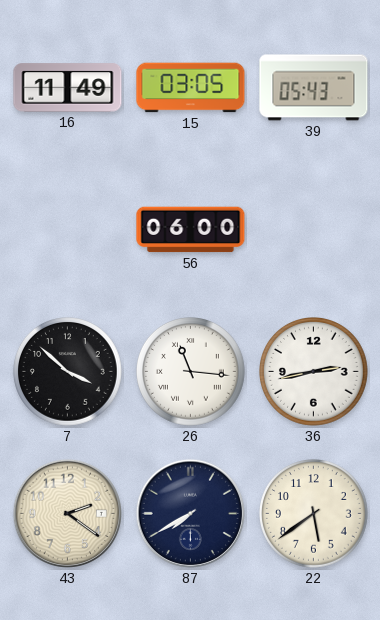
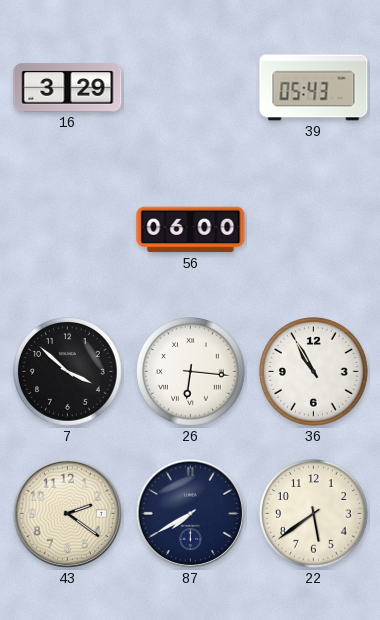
16: 11:49 -> 3:29
15: 03:05 -> none
26: 11:16 -> 6:16
36: 2:43 -> 10:55
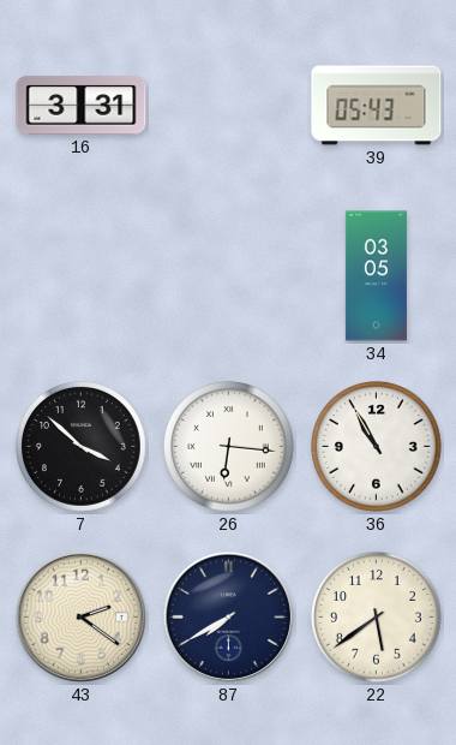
16: 3:29 -> 3:31
56: 06:00 -> none
34: none -> 03:05
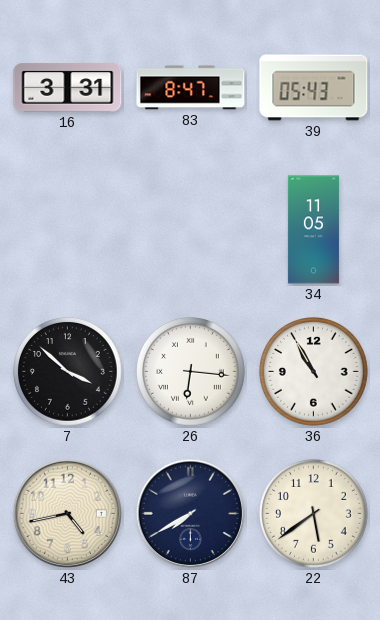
83: none -> 8:47
34: 03:05 -> 11:05
43: 2:21 -> 4:43
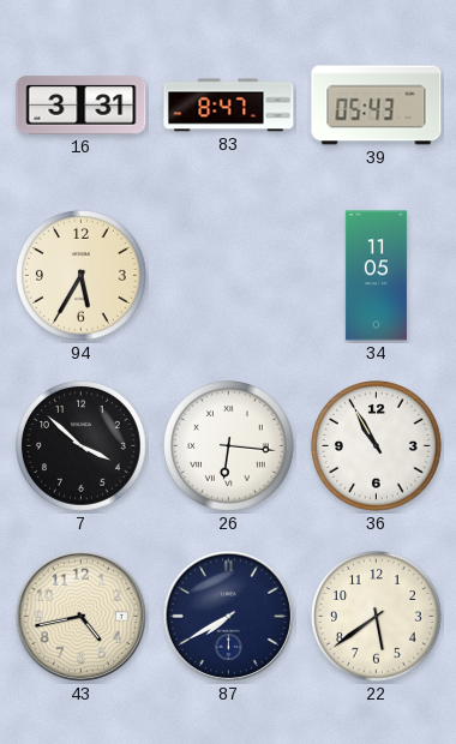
94: none -> 5:35
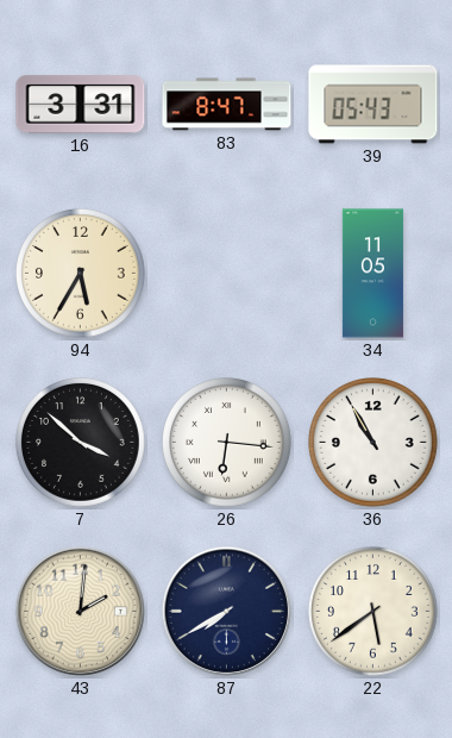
43: 4:43 -> 2:01
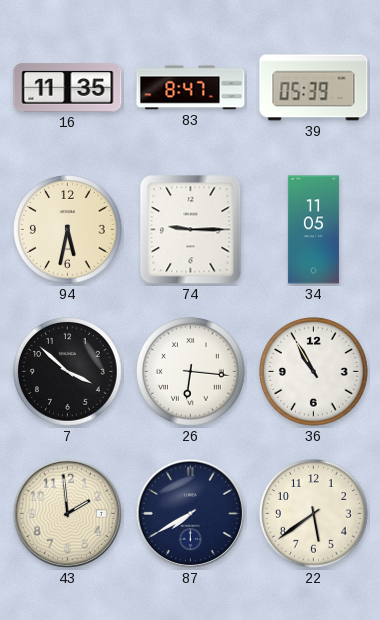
16: 3:31 -> 11:35
39: 05:43 -> 05:39
94: 5:35 -> 5:32
74: none -> 9:15
43: 2:01 -> 1:59
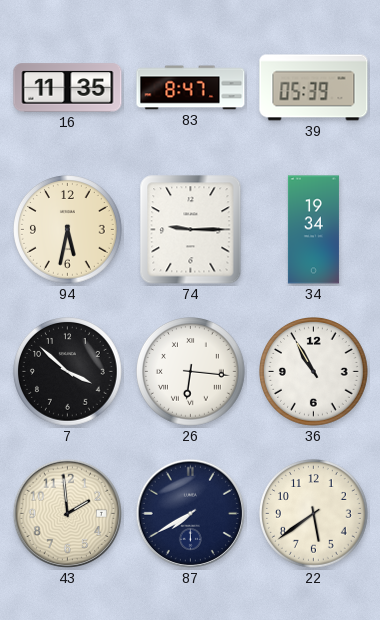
34: 11:05 -> 19:34
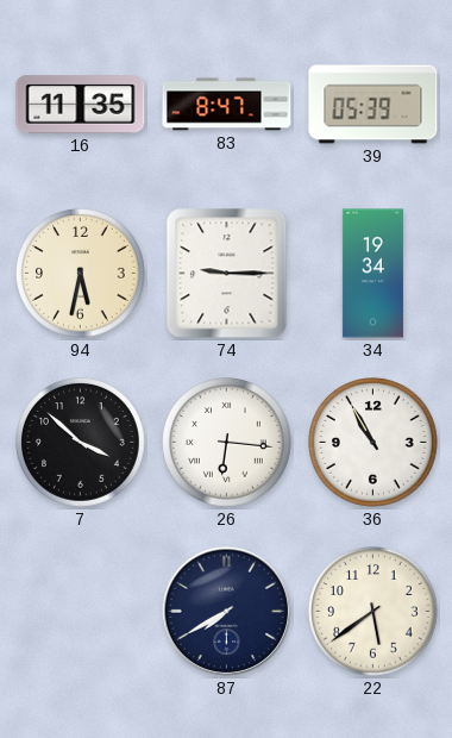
43: 1:59 -> none
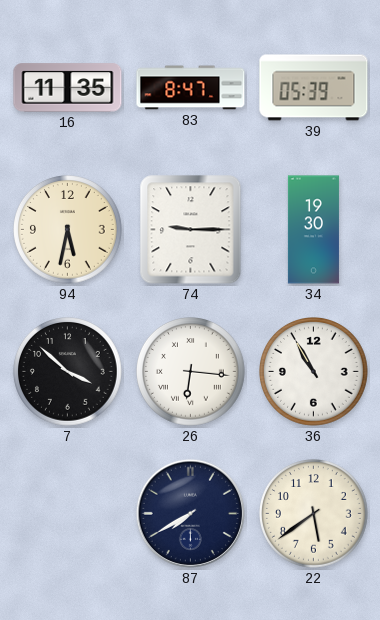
34: 19:34 -> 19:30
